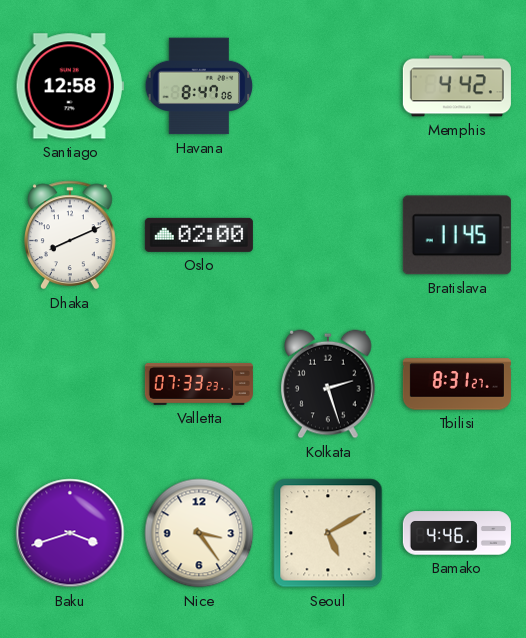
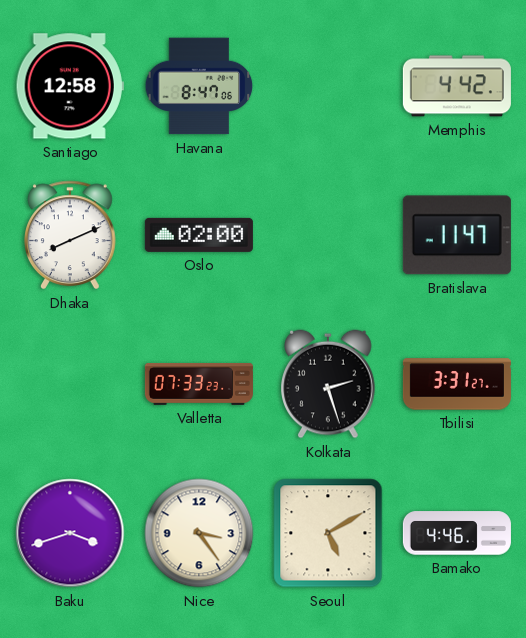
Bratislava: 11:45 -> 11:47
Tbilisi: 8:31 -> 3:31
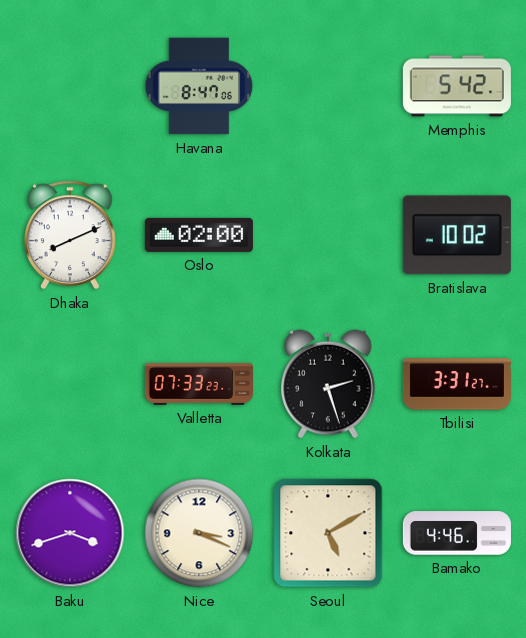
Santiago: 12:58 -> none
Memphis: 4:42 -> 5:42
Bratislava: 11:47 -> 10:02
Nice: 3:24 -> 3:19
